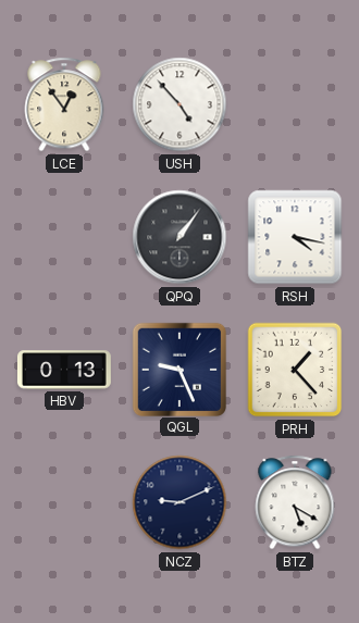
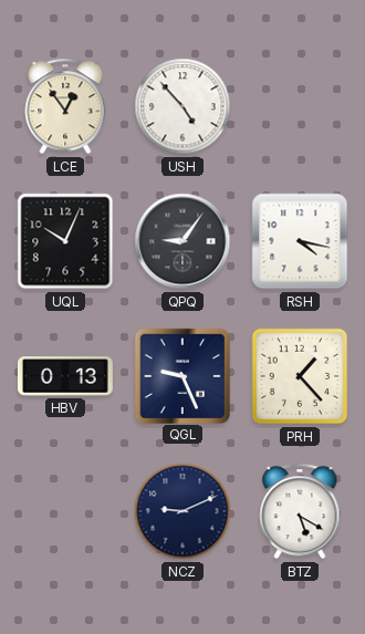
UQL: none -> 10:04
QPQ: 1:06 -> 9:06
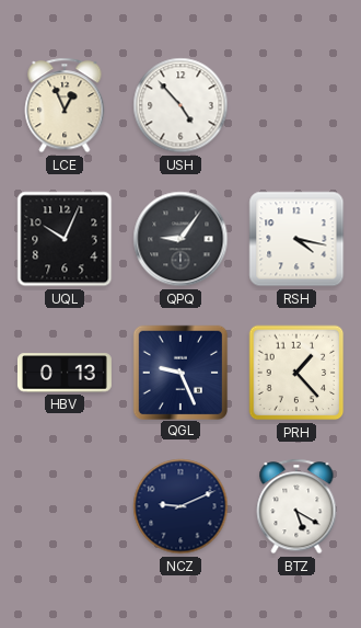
LCE: 12:54 -> 12:56
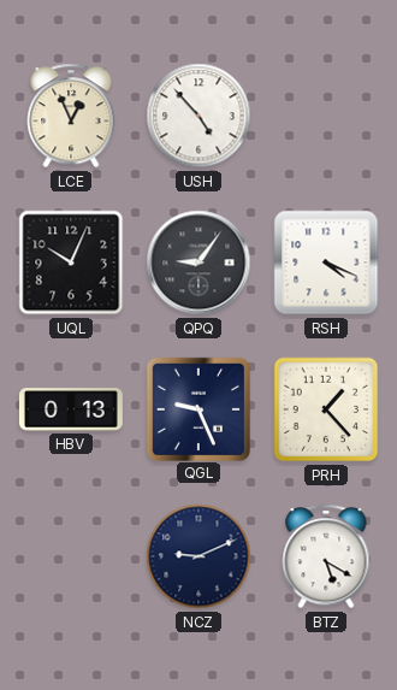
RSH: 4:17 -> 4:19
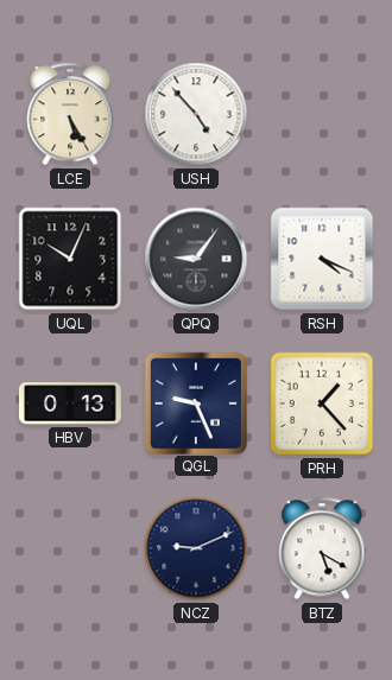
LCE: 12:56 -> 5:25
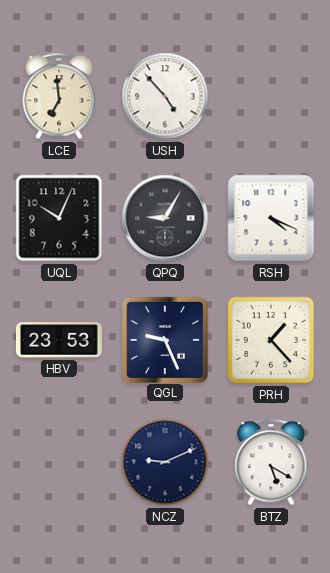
LCE: 5:25 -> 6:59
QPQ: 9:06 -> 9:05
HBV: 0:13 -> 23:53
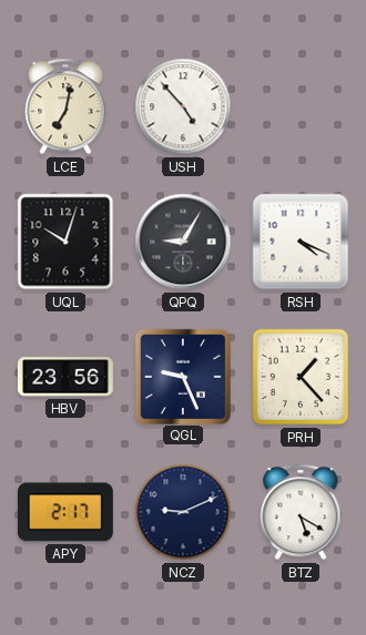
LCE: 6:59 -> 7:02
UQL: 10:04 -> 10:03
HBV: 23:53 -> 23:56
APY: none -> 2:17
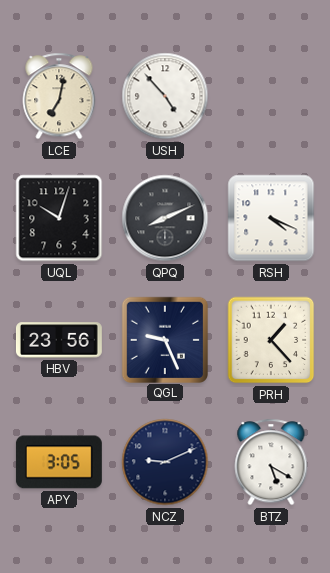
QPQ: 9:05 -> 8:11
APY: 2:17 -> 3:05
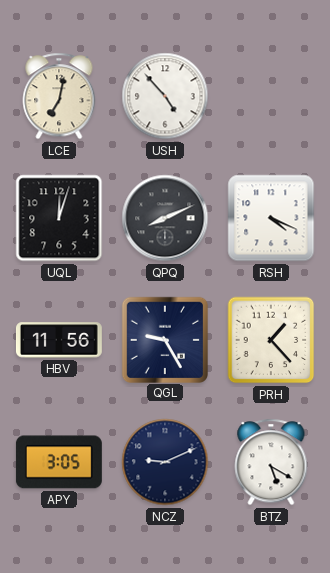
UQL: 10:03 -> 12:03
HBV: 23:56 -> 11:56
QGL: 9:26 -> 9:25
